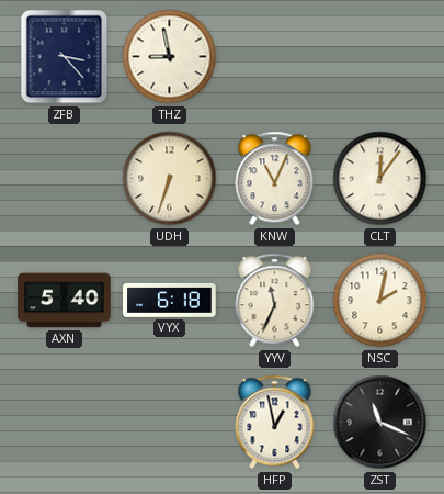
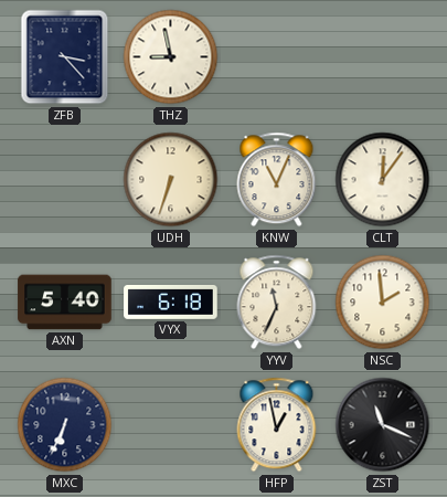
NSC: 2:02 -> 1:59
MXC: none -> 6:34
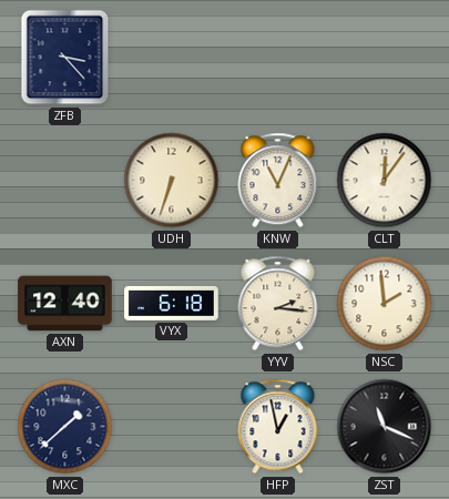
THZ: 8:58 -> none
AXN: 5:40 -> 12:40
YYV: 11:34 -> 2:16
MXC: 6:34 -> 1:38
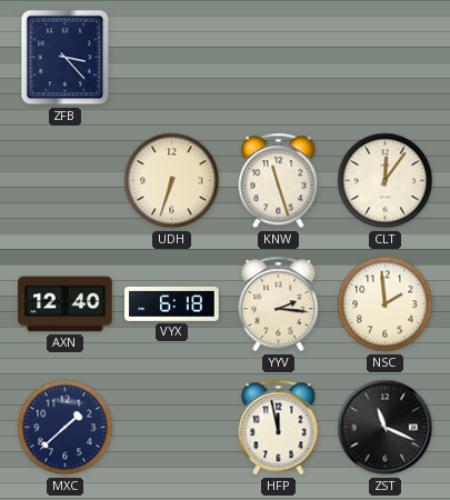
KNW: 11:04 -> 11:27
HFP: 12:58 -> 11:58
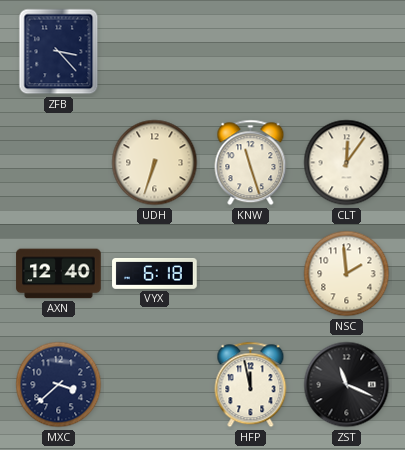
YYV: 2:16 -> none
MXC: 1:38 -> 3:38
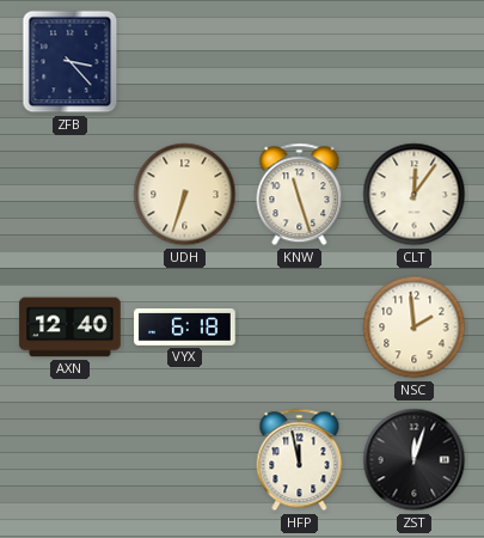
MXC: 3:38 -> none
ZST: 11:19 -> 12:03
